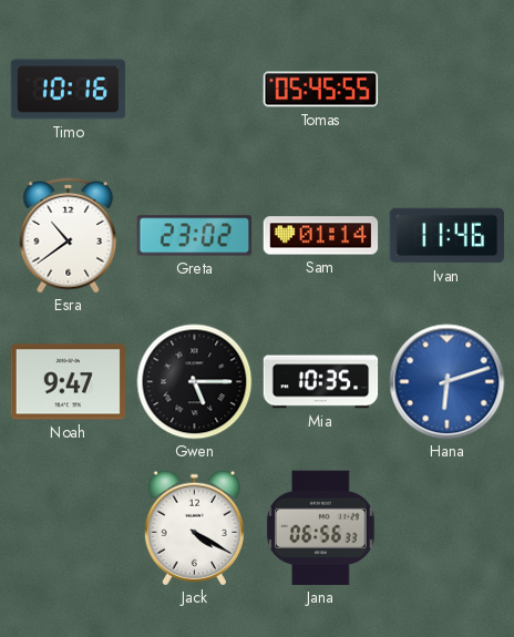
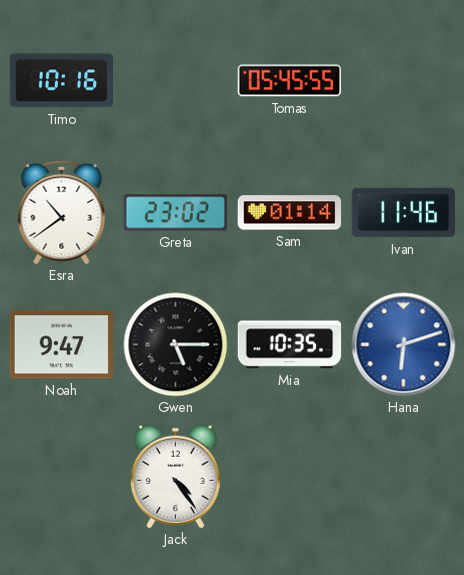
Jack: 4:20 -> 4:24
Jana: 06:56 -> none
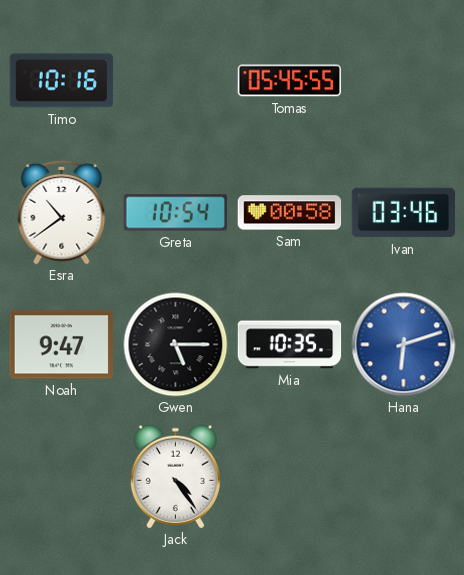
Greta: 23:02 -> 10:54
Sam: 01:14 -> 00:58
Ivan: 11:46 -> 03:46
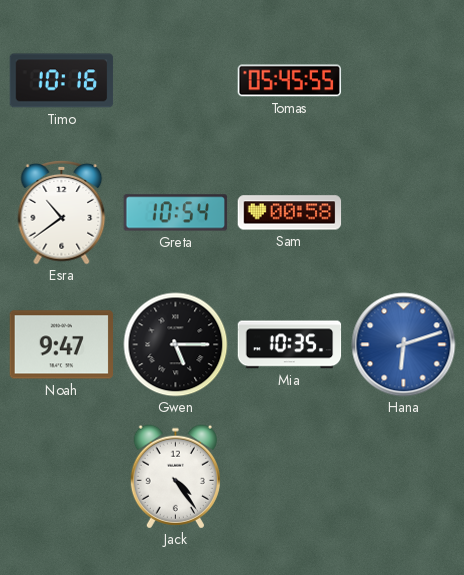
Ivan: 03:46 -> none
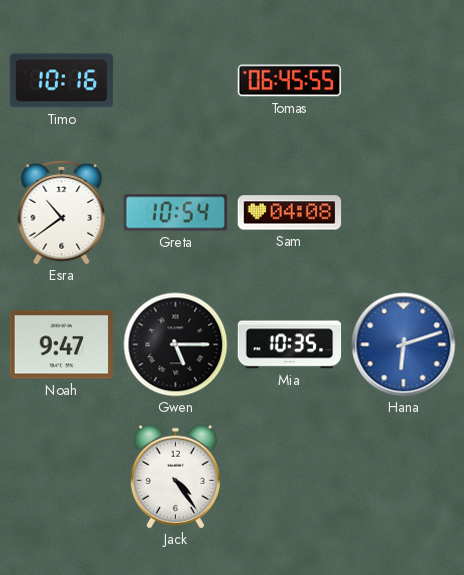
Tomas: 05:45 -> 06:45
Sam: 00:58 -> 04:08
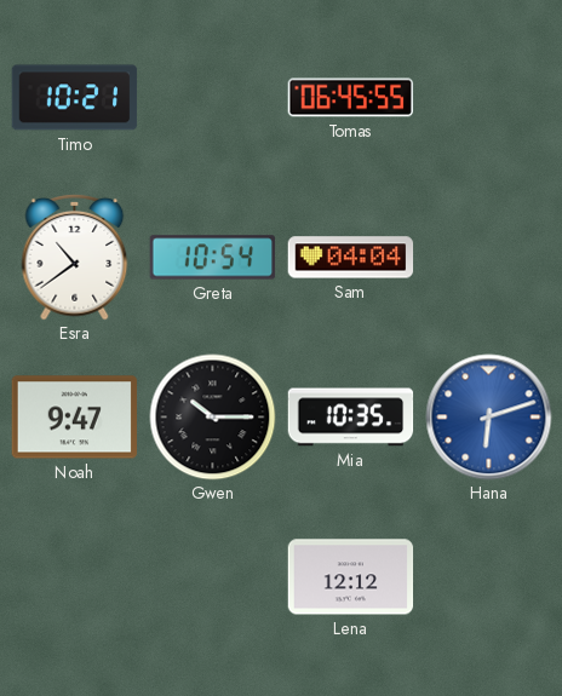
Timo: 10:16 -> 10:21
Sam: 04:08 -> 04:04
Gwen: 5:15 -> 10:15
Jack: 4:24 -> none
Lena: none -> 12:12
